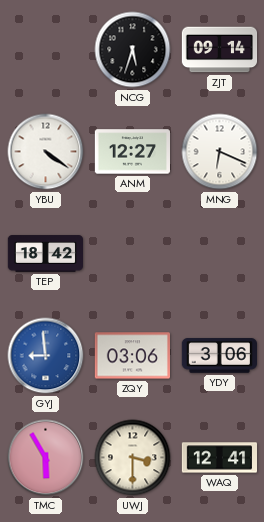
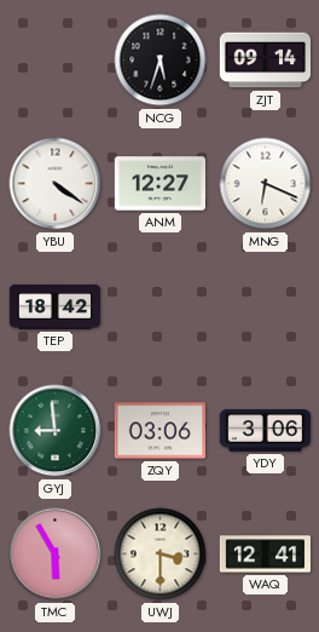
GYJ dial: blue -> green
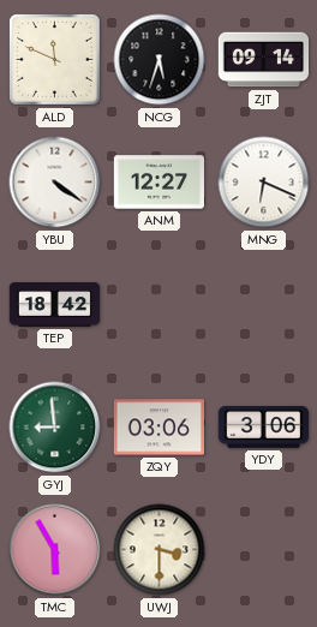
ALD: none -> 11:49
WAQ: 12:41 -> none
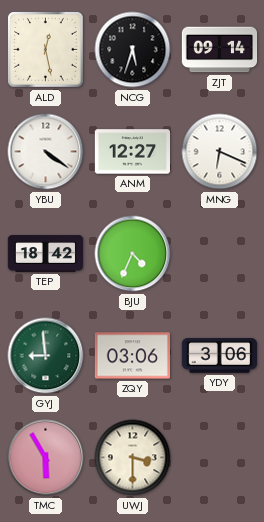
ALD: 11:49 -> 12:28
BJU: none -> 4:34
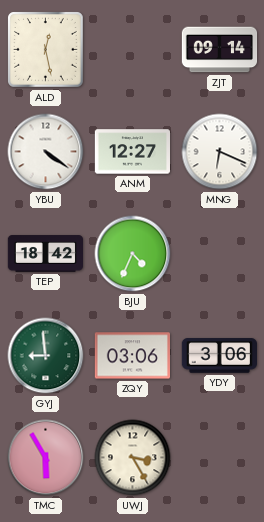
NCG: 5:33 -> none
UWJ: 3:30 -> 3:25
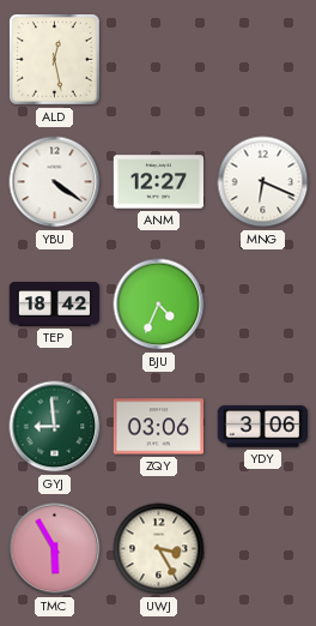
ZJT: 09:14 -> none
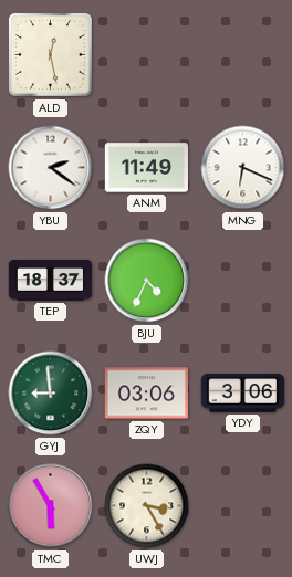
YBU: 4:21 -> 2:21
ANM: 12:27 -> 11:49
TEP: 18:42 -> 18:37
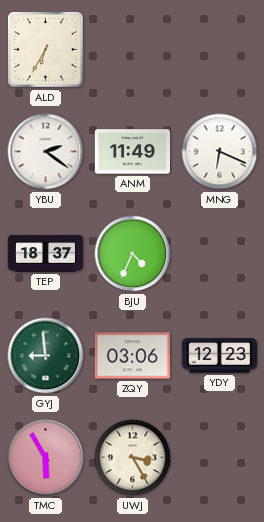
ALD: 12:28 -> 6:35
YDY: 3:06 -> 12:23
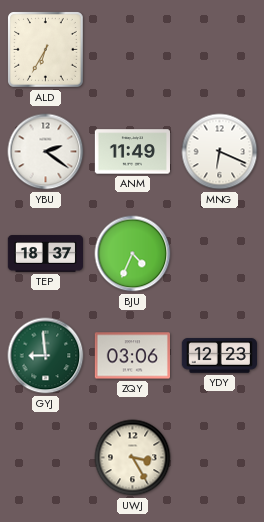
TMC: 5:55 -> none
